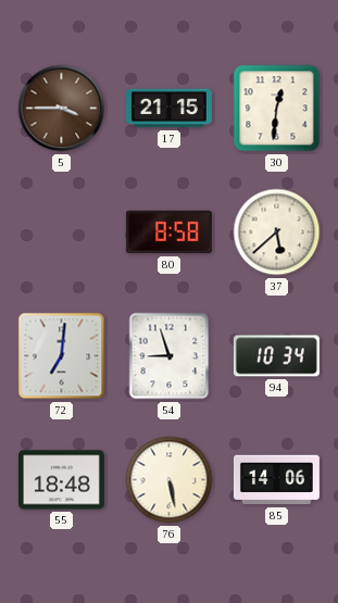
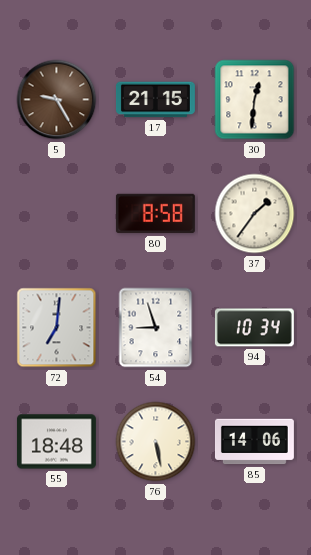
5: 3:45 -> 9:25
37: 5:38 -> 1:36
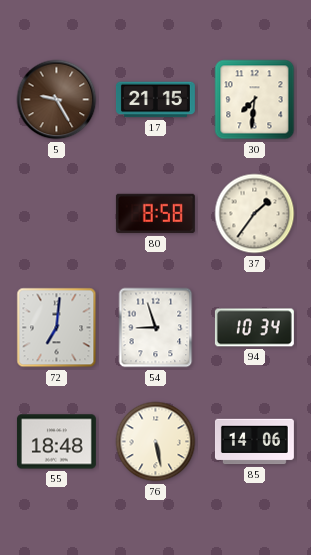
30: 12:31 -> 7:31
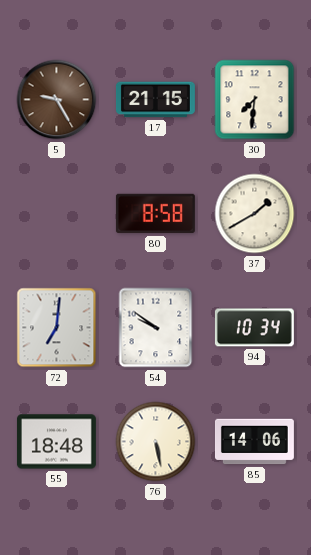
37: 1:36 -> 1:40
54: 8:57 -> 9:51
